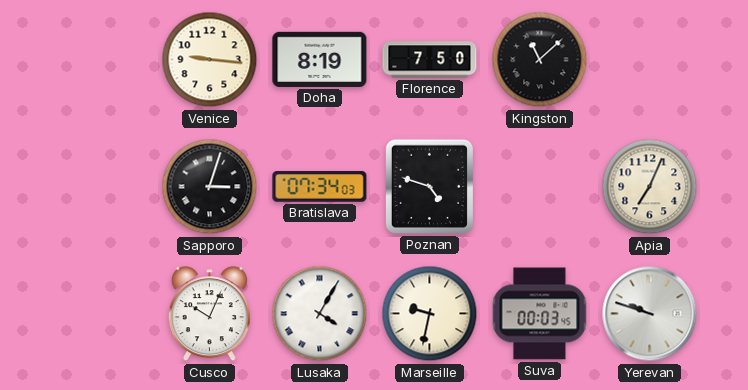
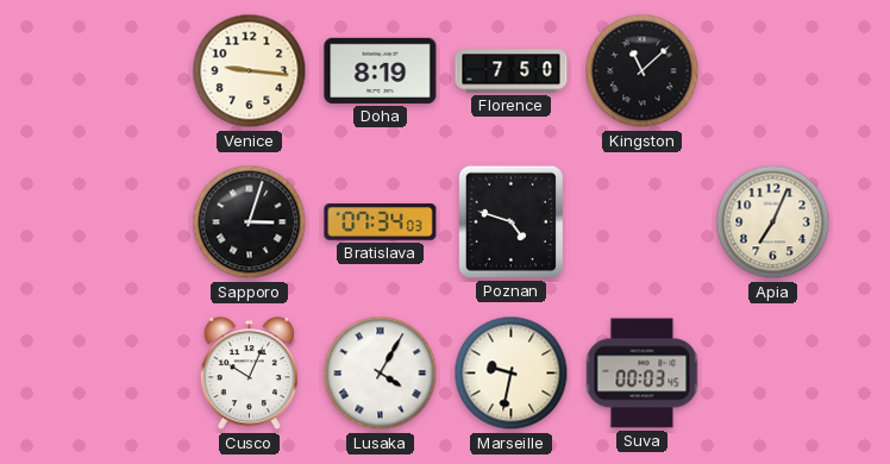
Yerevan: 9:48 -> none
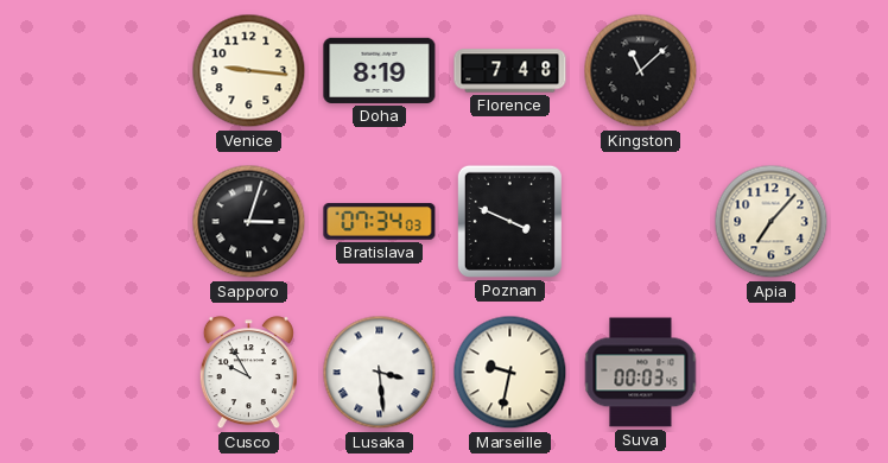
Florence: 7:50 -> 7:48
Poznan: 4:48 -> 3:49
Apia: 7:04 -> 7:07
Cusco: 10:04 -> 9:55
Lusaka: 4:05 -> 3:29
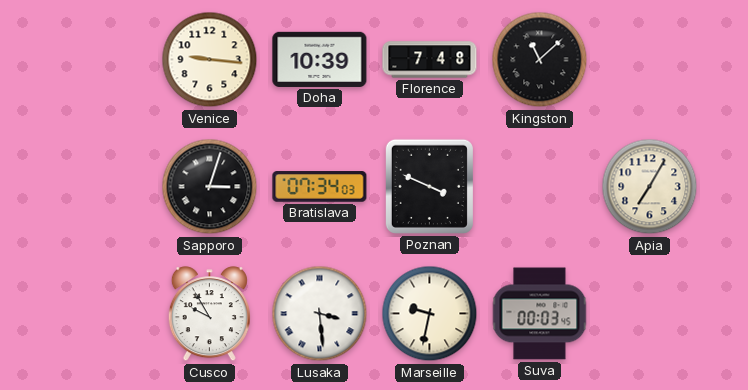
Doha: 8:19 -> 10:39
Apia: 7:07 -> 7:05
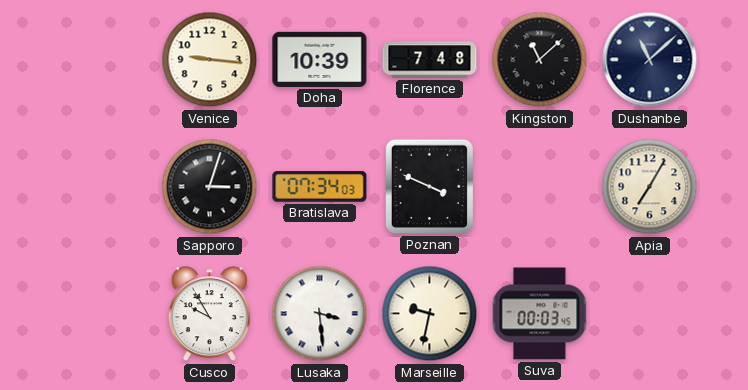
Dushanbe: none -> 11:08
